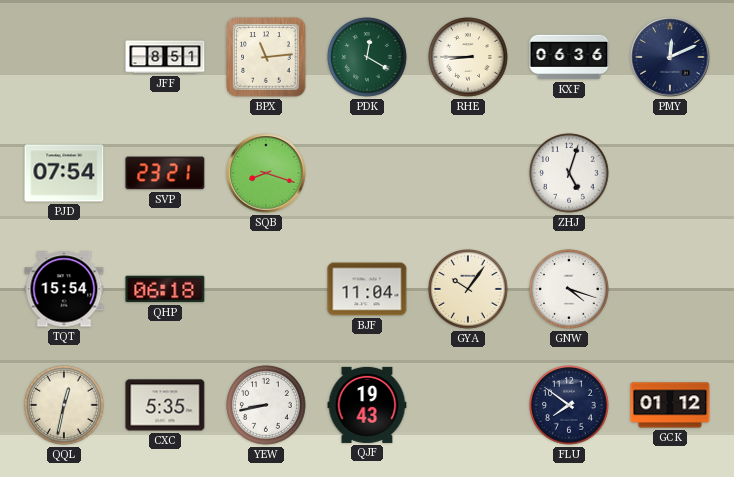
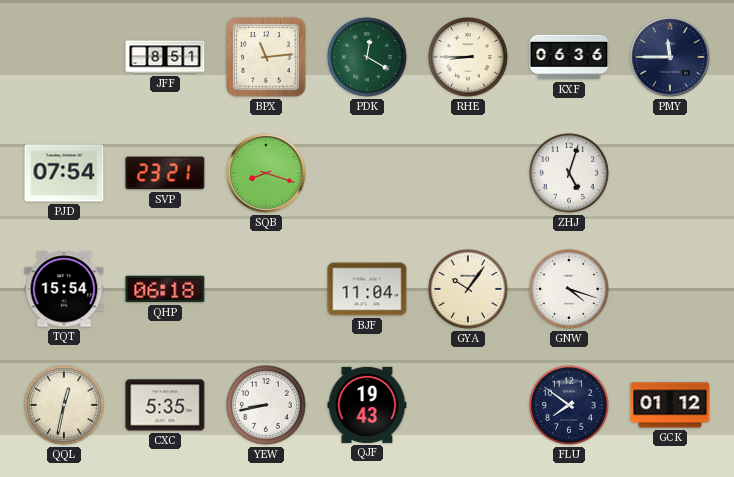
PMY: 12:11 -> 11:45
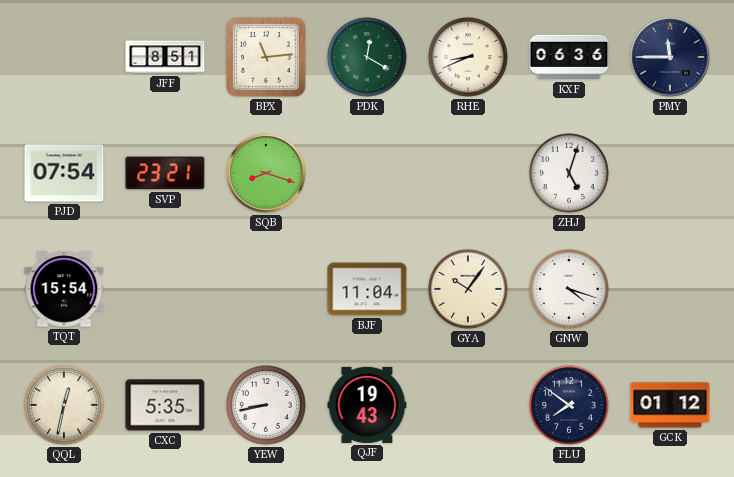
RHE: 8:45 -> 8:41
QHP: 06:18 -> none
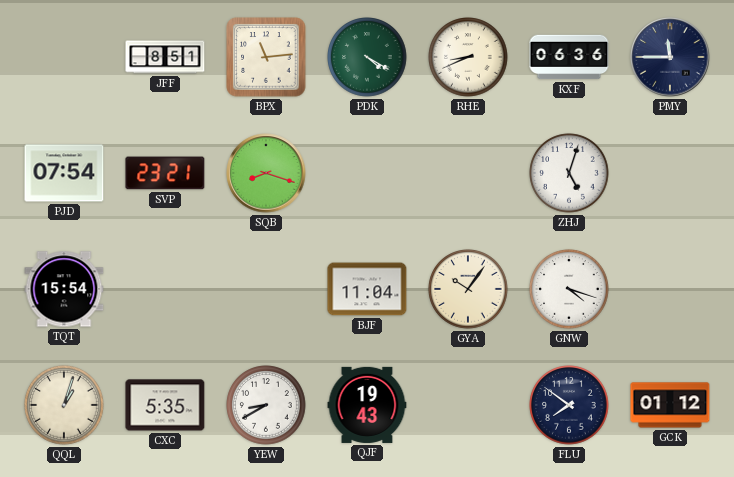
PDK: 12:20 -> 4:20
QQL: 12:32 -> 1:03
YEW: 8:43 -> 8:40
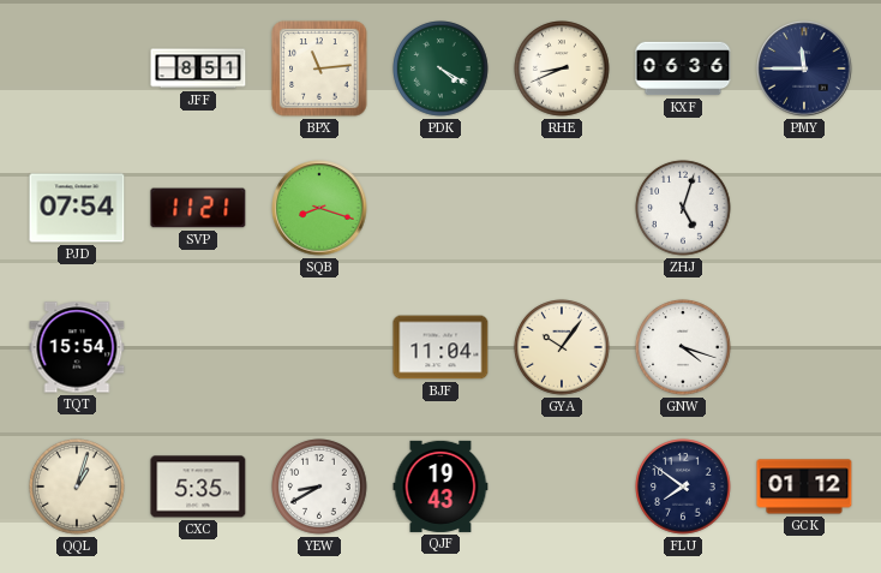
SVP: 23:21 -> 11:21
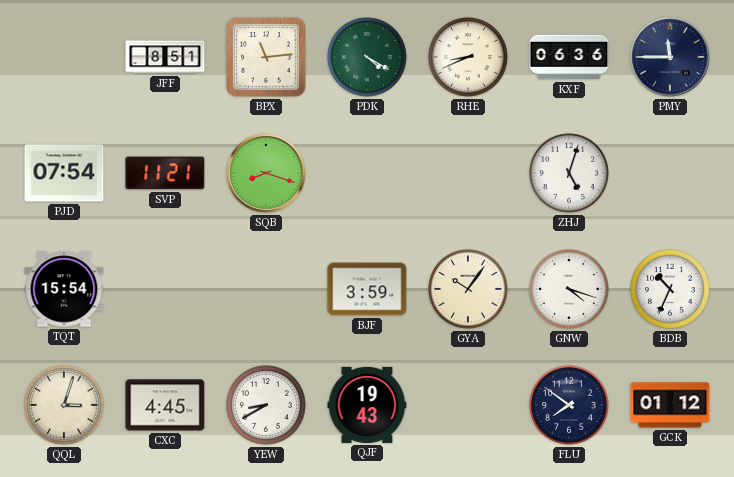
BJF: 11:04 -> 3:59
BDB: none -> 10:34
QQL: 1:03 -> 3:03
CXC: 5:35 -> 4:45
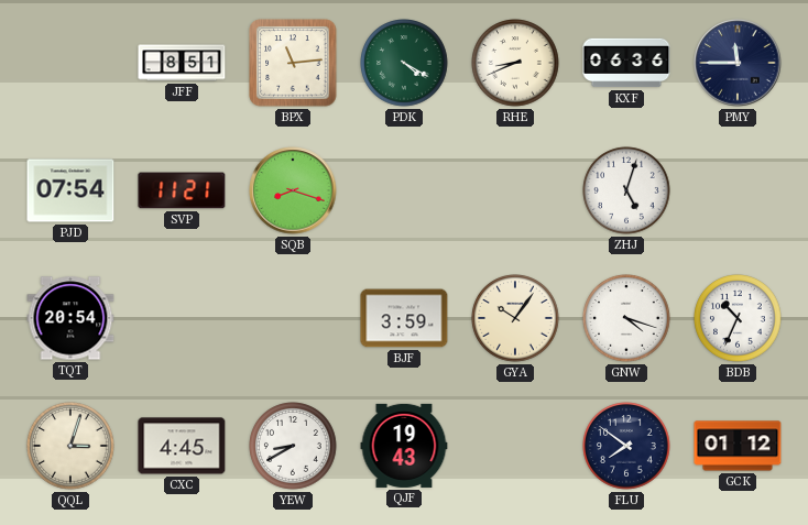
TQT: 15:54 -> 20:54
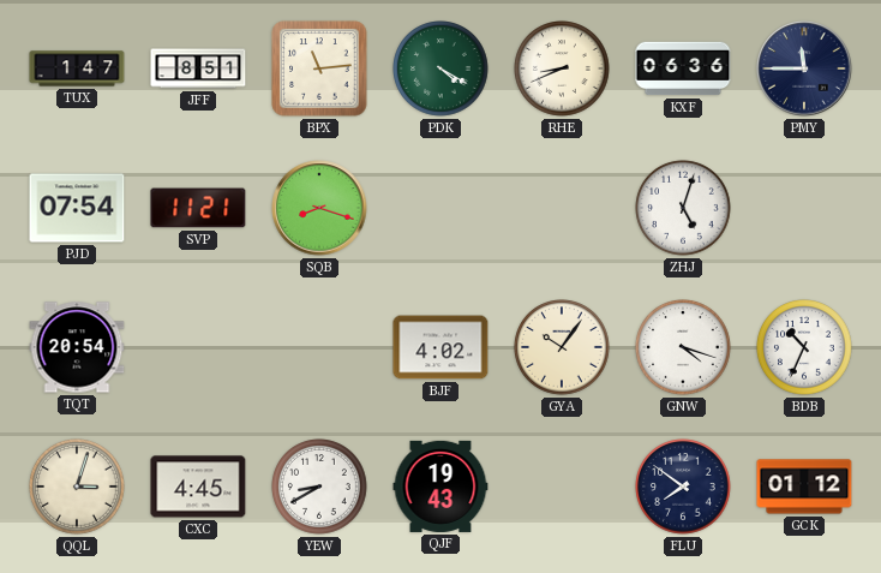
TUX: none -> 1:47
BJF: 3:59 -> 4:02
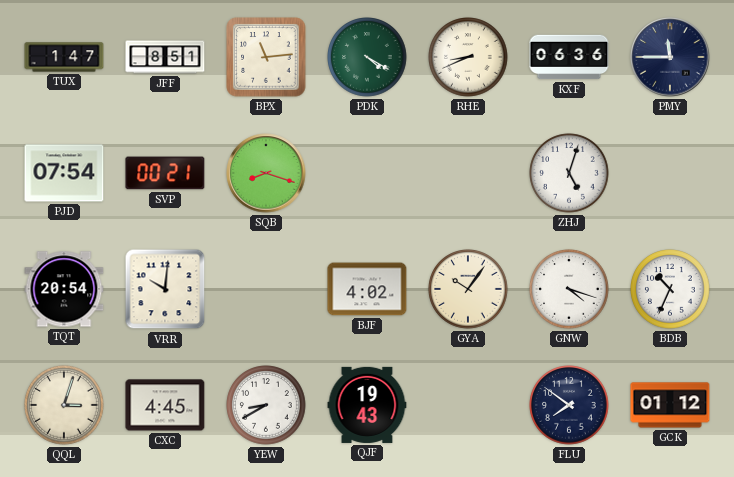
SVP: 11:21 -> 00:21
VRR: none -> 10:01
